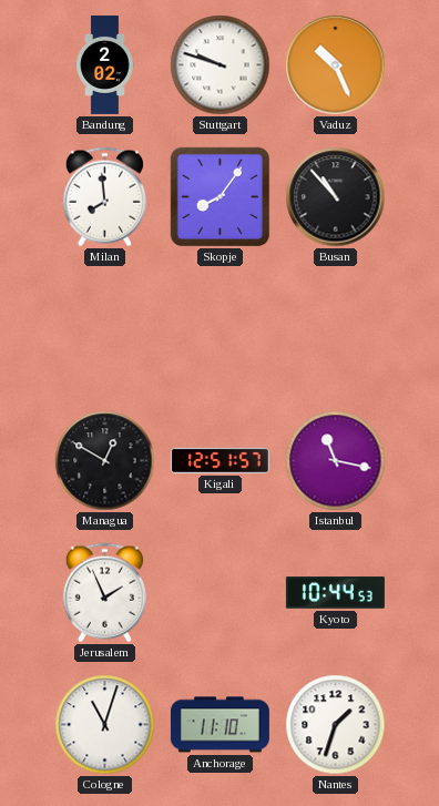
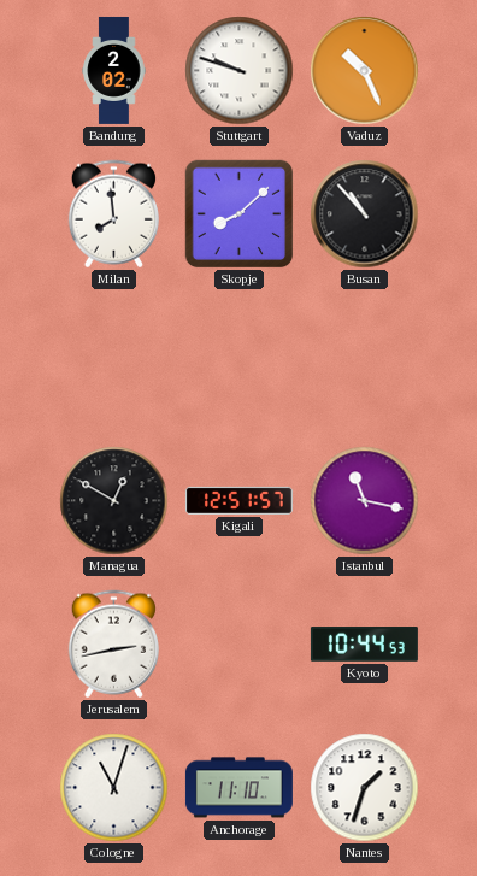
Skopje: 8:06 -> 8:08
Jerusalem: 1:56 -> 2:43
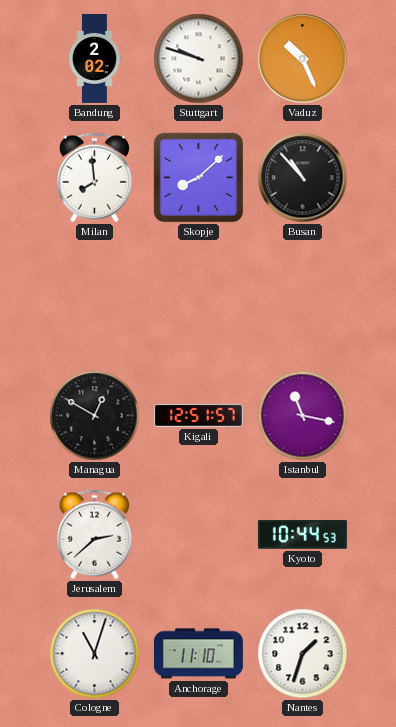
Jerusalem: 2:43 -> 2:38
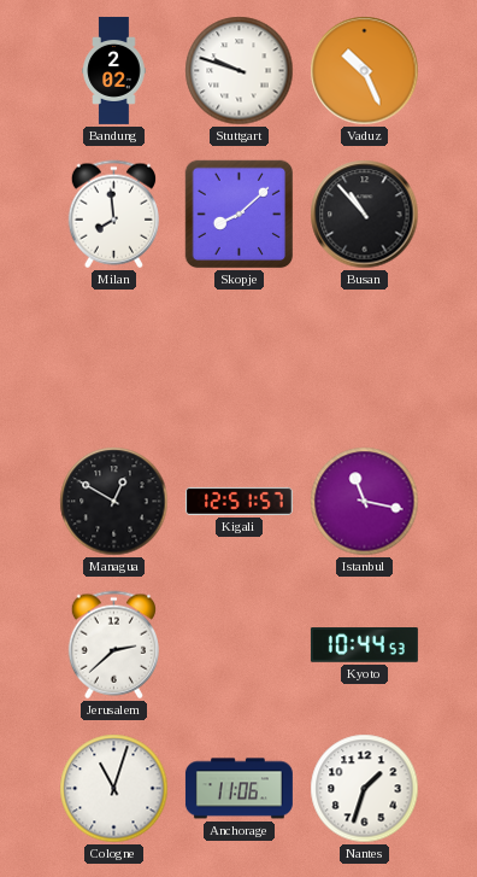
Anchorage: 11:10 -> 11:06
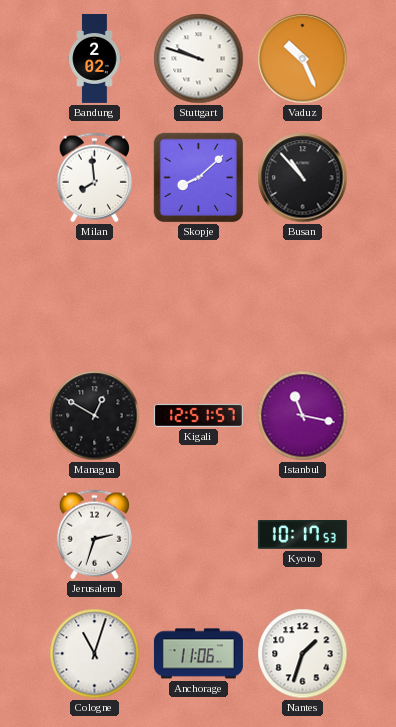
Jerusalem: 2:38 -> 2:33
Kyoto: 10:44 -> 10:17
